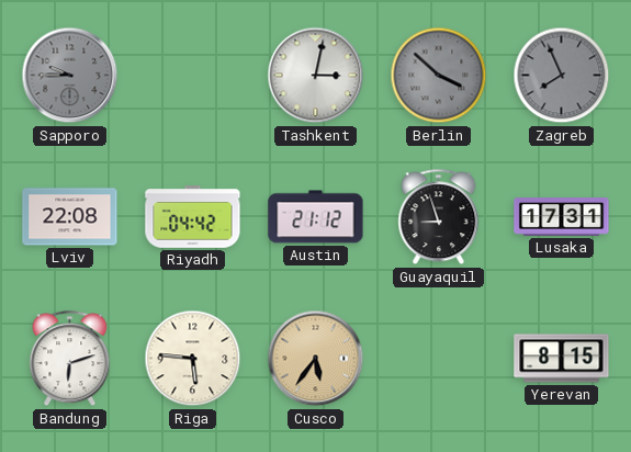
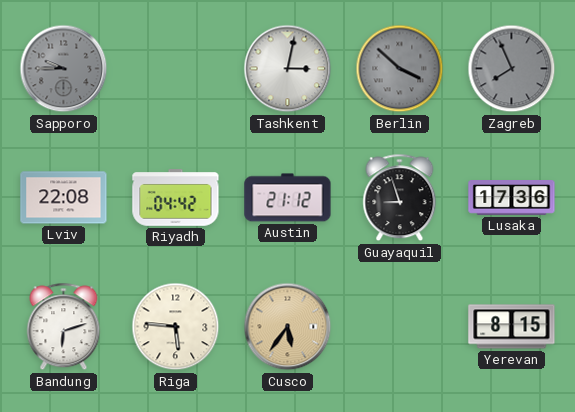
Lusaka: 17:31 -> 17:36
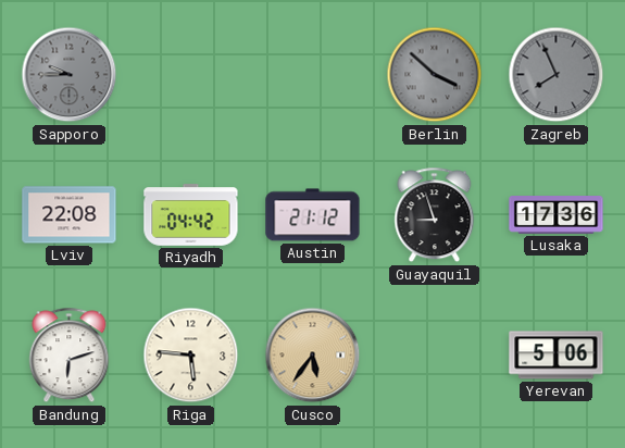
Tashkent: 3:02 -> none
Yerevan: 8:15 -> 5:06
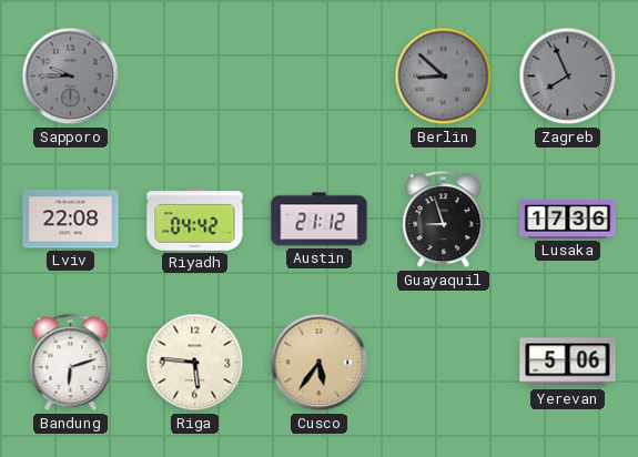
Berlin: 3:52 -> 8:52
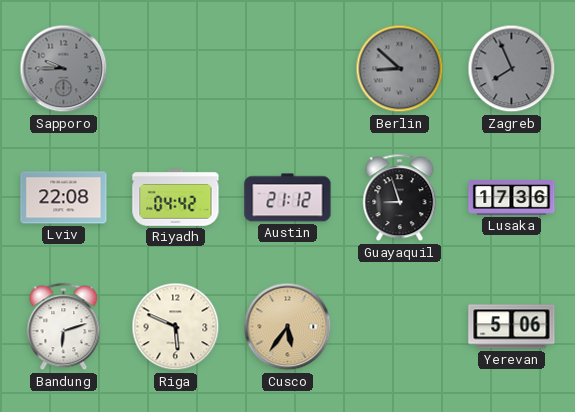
Riga: 5:46 -> 5:49
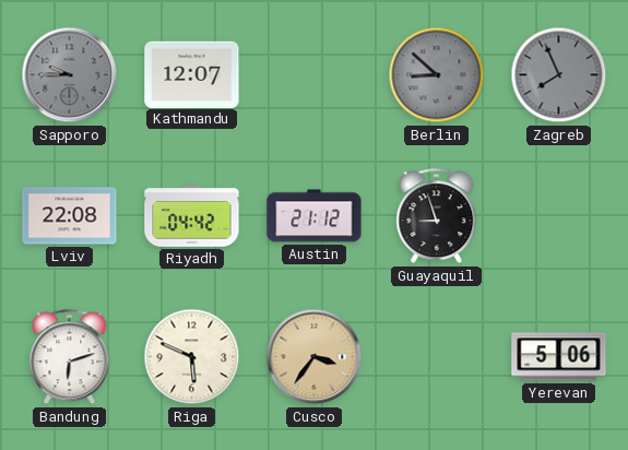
Kathmandu: none -> 12:07
Lusaka: 17:36 -> none
Cusco: 5:36 -> 3:36
